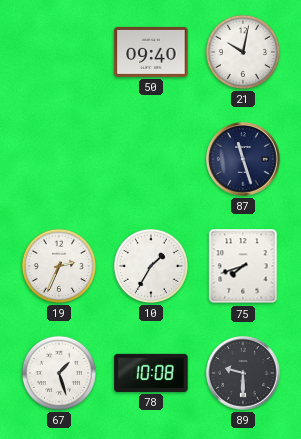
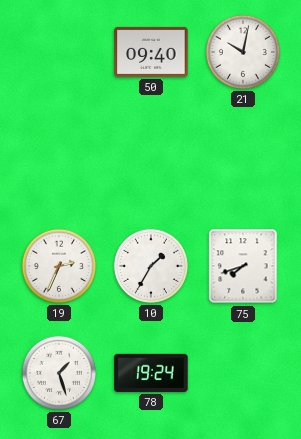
87: 11:27 -> none
78: 10:08 -> 19:24
89: 9:30 -> none
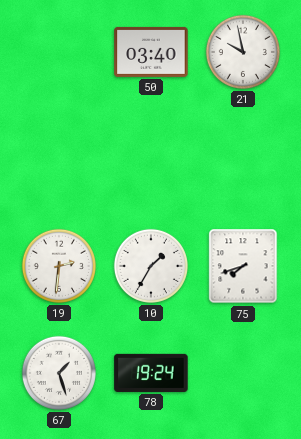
50: 09:40 -> 03:40
21: 10:02 -> 9:58
19: 2:34 -> 2:31
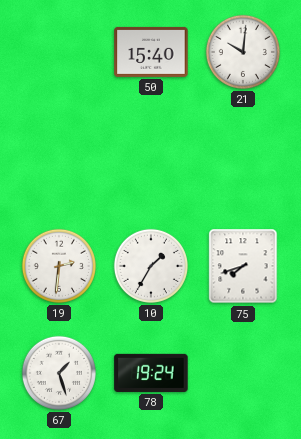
50: 03:40 -> 15:40
21: 9:58 -> 10:01
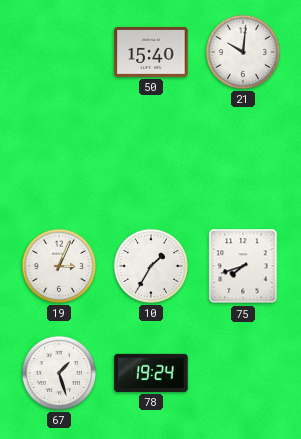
19: 2:31 -> 3:04
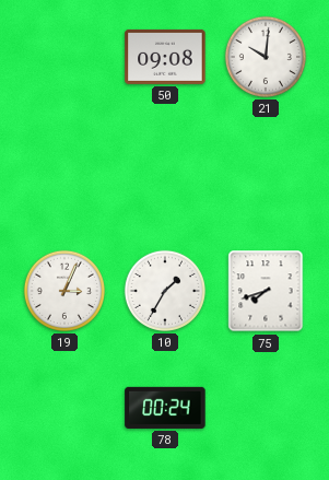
50: 15:40 -> 09:08
67: 1:27 -> none
78: 19:24 -> 00:24
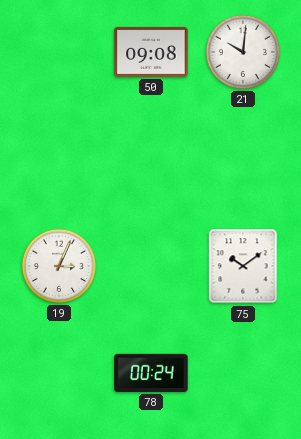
10: 1:35 -> none
75: 7:42 -> 10:09
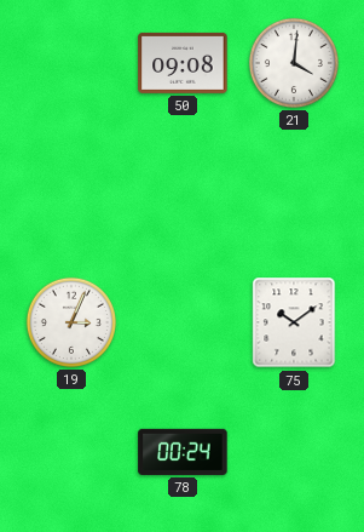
21: 10:01 -> 4:01
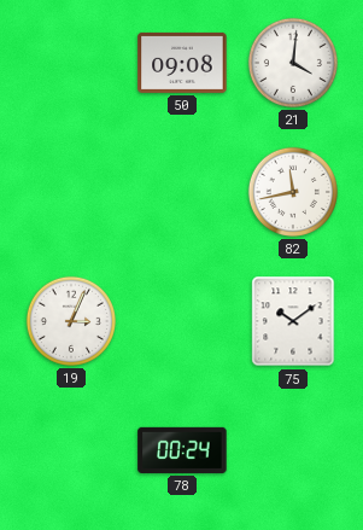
82: none -> 11:43
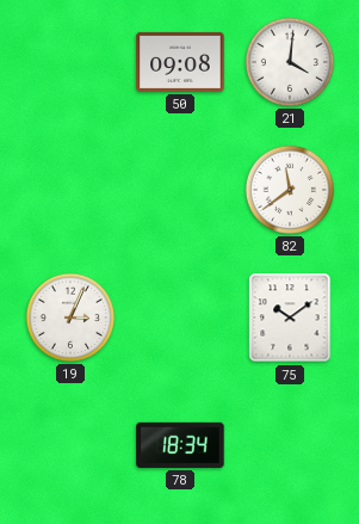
82: 11:43 -> 11:39
78: 00:24 -> 18:34
